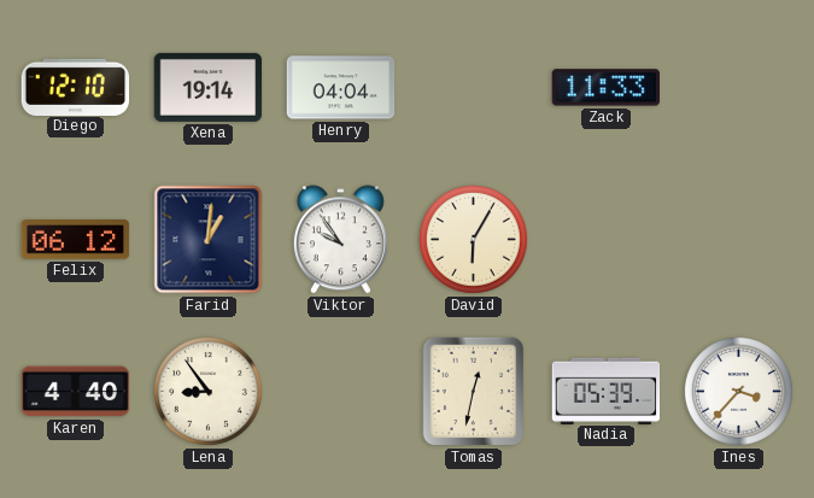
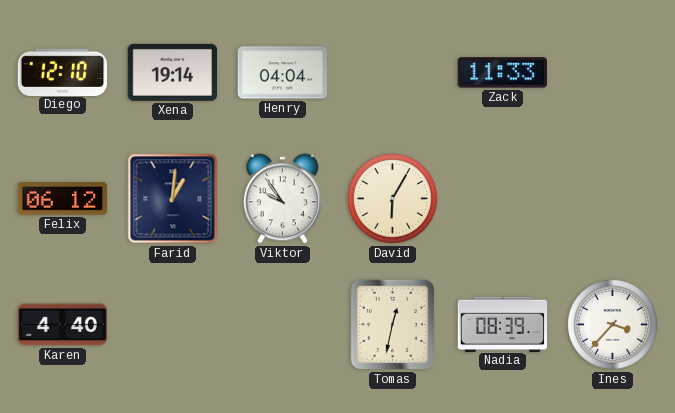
Lena: 8:54 -> none
Nadia: 05:39 -> 08:39
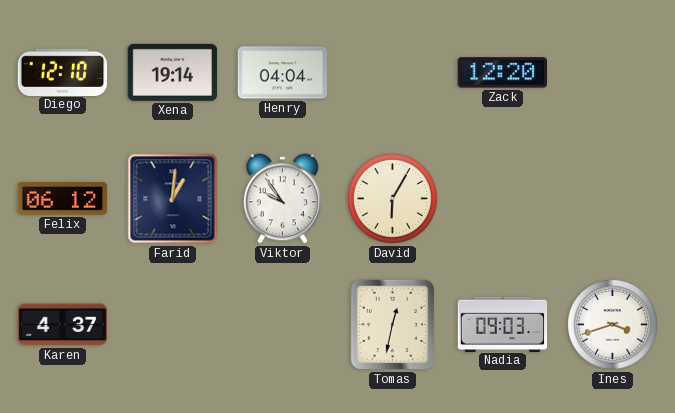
Zack: 11:33 -> 12:20
Karen: 4:40 -> 4:37
Nadia: 08:39 -> 09:03
Ines: 3:37 -> 3:42
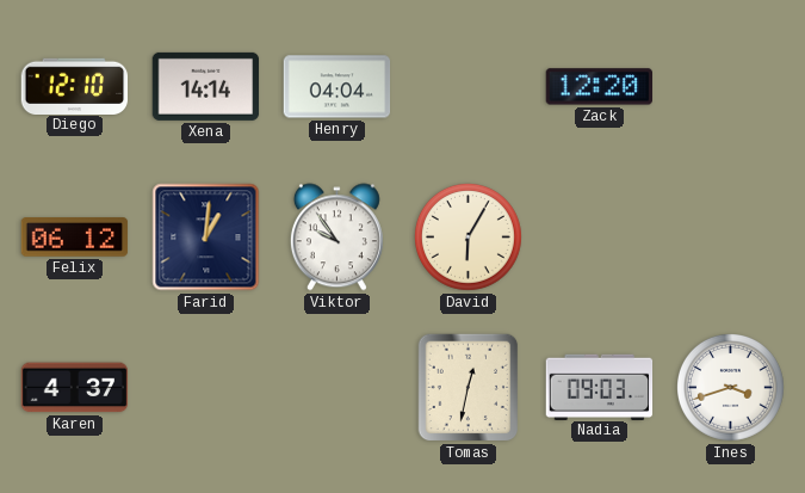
Xena: 19:14 -> 14:14
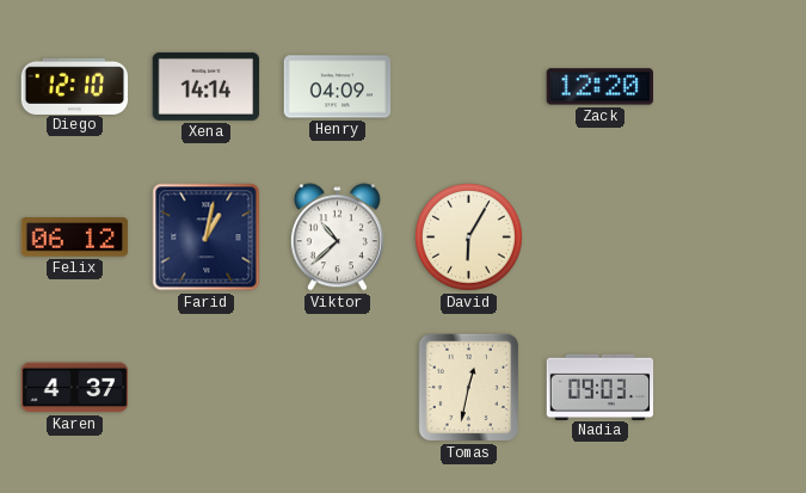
Henry: 04:04 -> 04:09
Farid: 1:01 -> 1:02
Viktor: 9:54 -> 10:38
Ines: 3:42 -> none
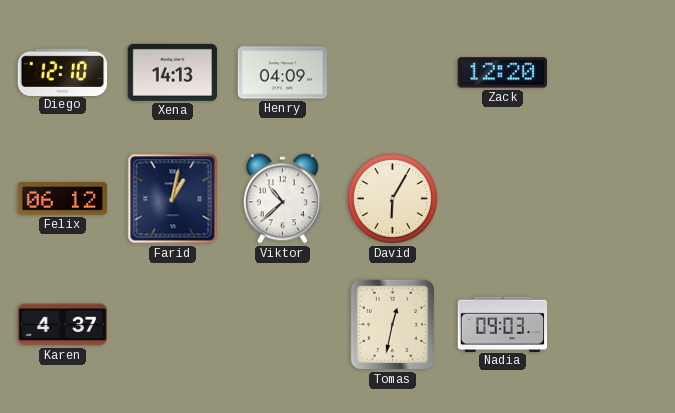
Xena: 14:14 -> 14:13
